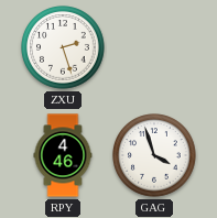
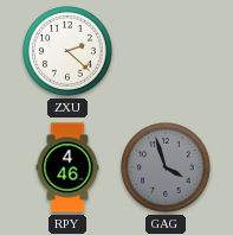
ZXU: 2:27 -> 2:22
GAG dial: white -> grey
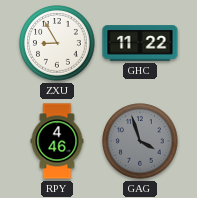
ZXU: 2:22 -> 8:55
GHC: none -> 11:22
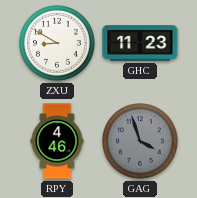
ZXU: 8:55 -> 8:50
GHC: 11:22 -> 11:23
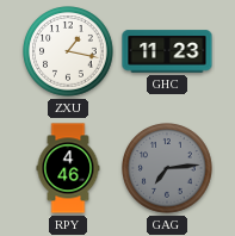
ZXU: 8:50 -> 1:17
GAG: 3:57 -> 7:14
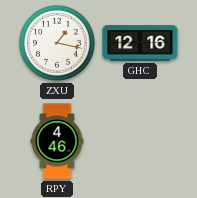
GHC: 11:23 -> 12:16
GAG: 7:14 -> none
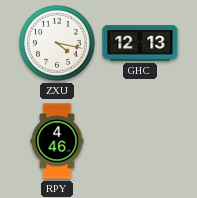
ZXU: 1:17 -> 4:17
GHC: 12:16 -> 12:13
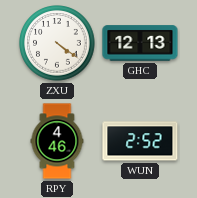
ZXU: 4:17 -> 4:21
WUN: none -> 2:52
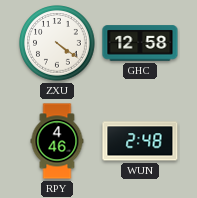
GHC: 12:13 -> 12:58
WUN: 2:52 -> 2:48
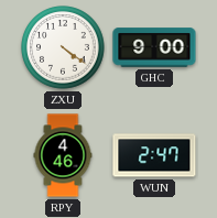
GHC: 12:58 -> 9:00
WUN: 2:48 -> 2:47
